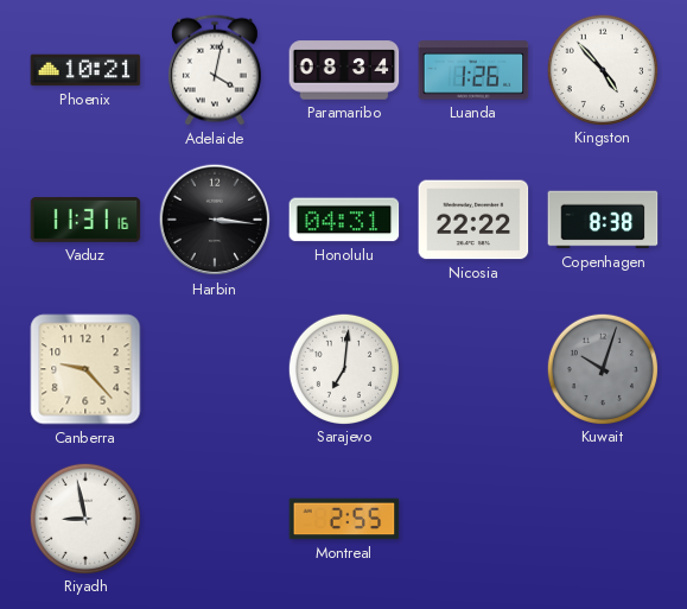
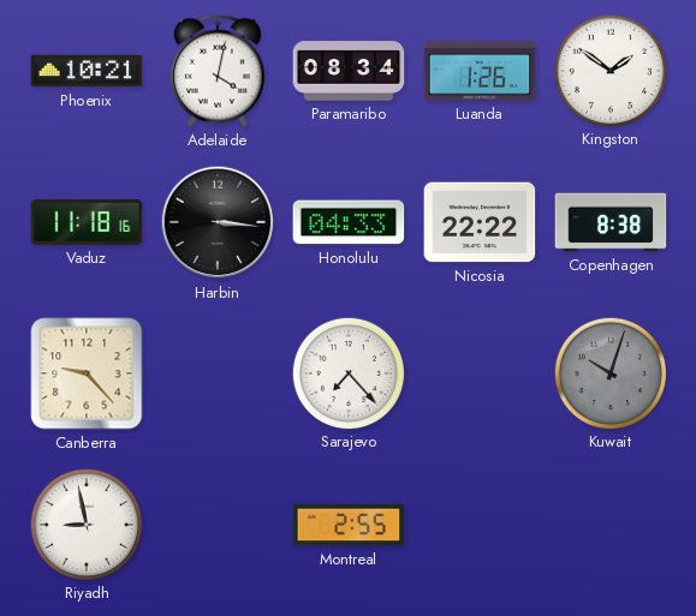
Kingston: 4:53 -> 1:51
Vaduz: 11:31 -> 11:18
Honolulu: 04:31 -> 04:33
Sarajevo: 7:01 -> 7:23
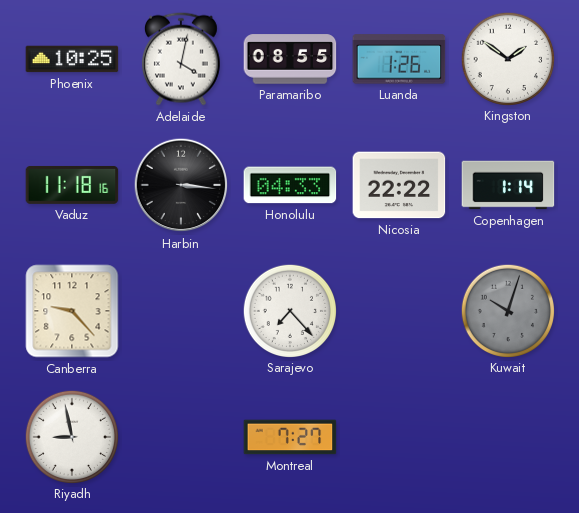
Phoenix: 10:21 -> 10:25
Paramaribo: 08:34 -> 08:55
Copenhagen: 8:38 -> 1:14
Montreal: 2:55 -> 7:27
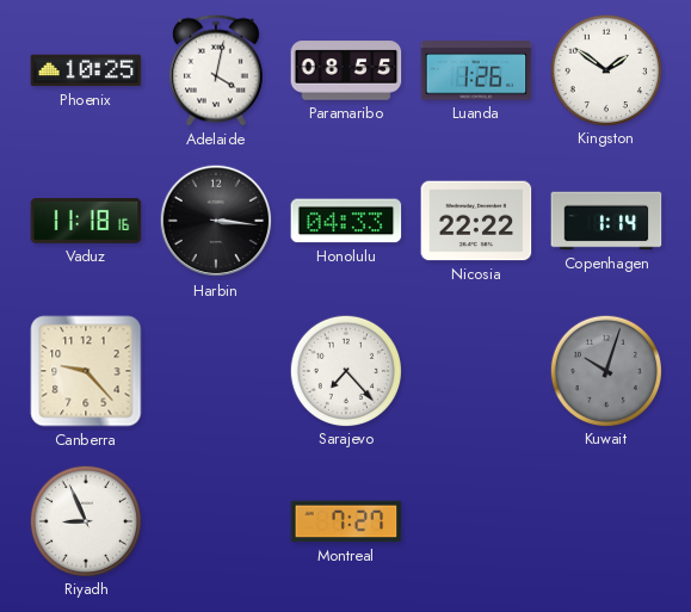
Riyadh: 8:58 -> 8:56
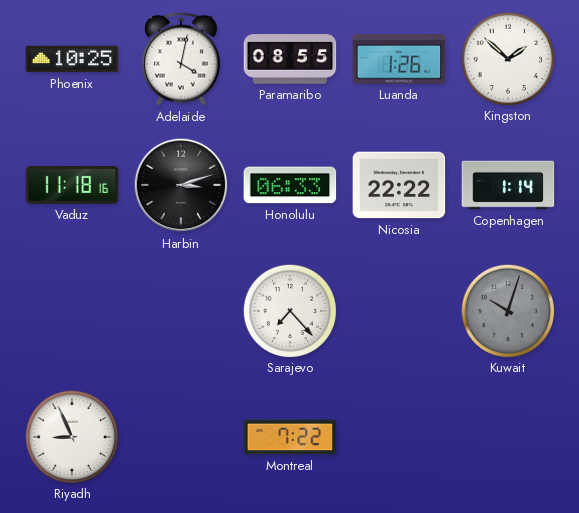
Kingston: 1:51 -> 1:52
Harbin: 3:16 -> 3:12
Honolulu: 04:33 -> 06:33
Canberra: 9:23 -> none
Montreal: 7:27 -> 7:22
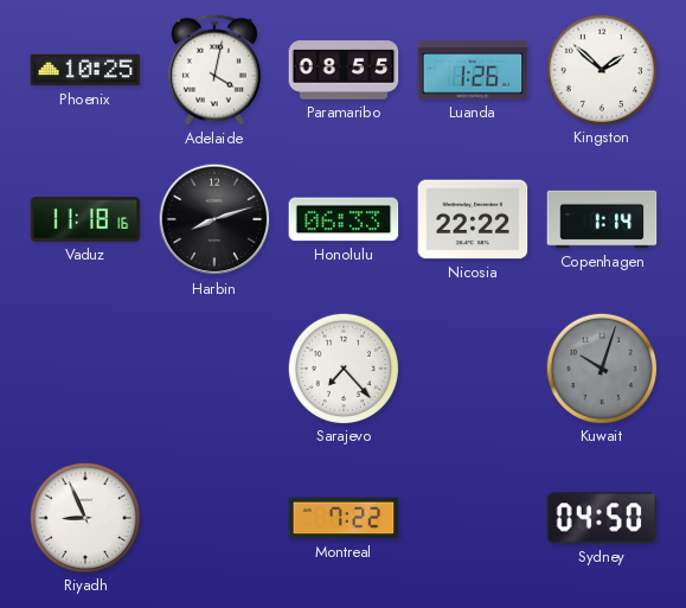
Harbin: 3:12 -> 8:12
Sydney: none -> 04:50
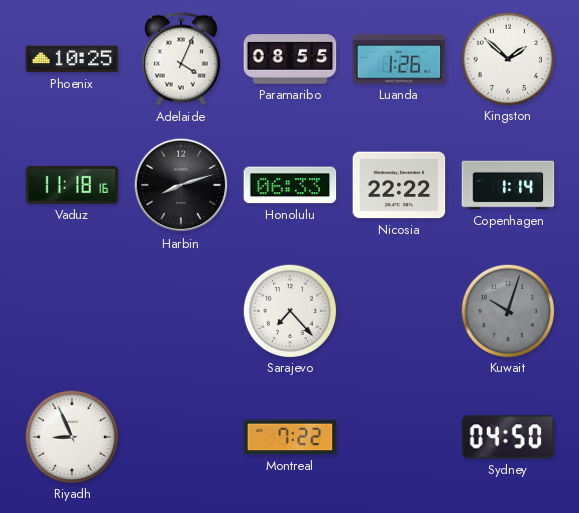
Adelaide: 4:02 -> 4:04
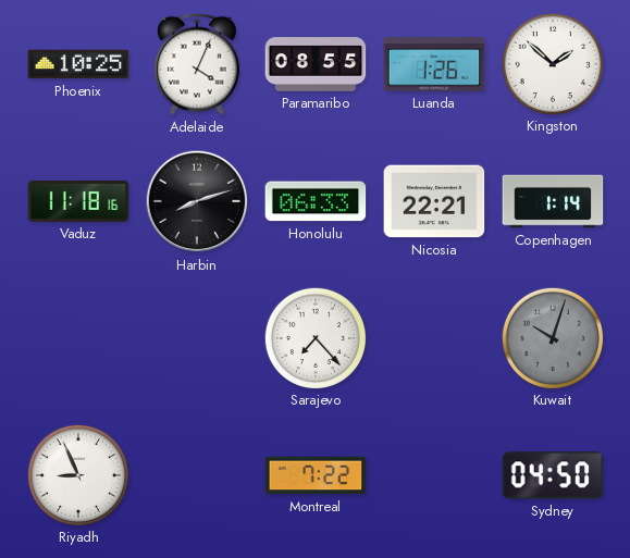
Nicosia: 22:22 -> 22:21
